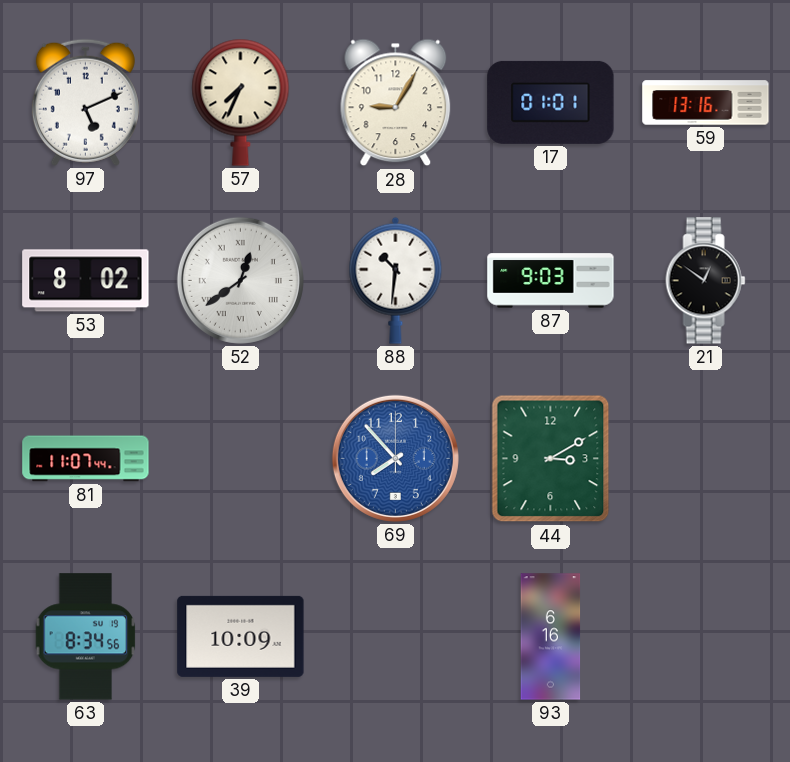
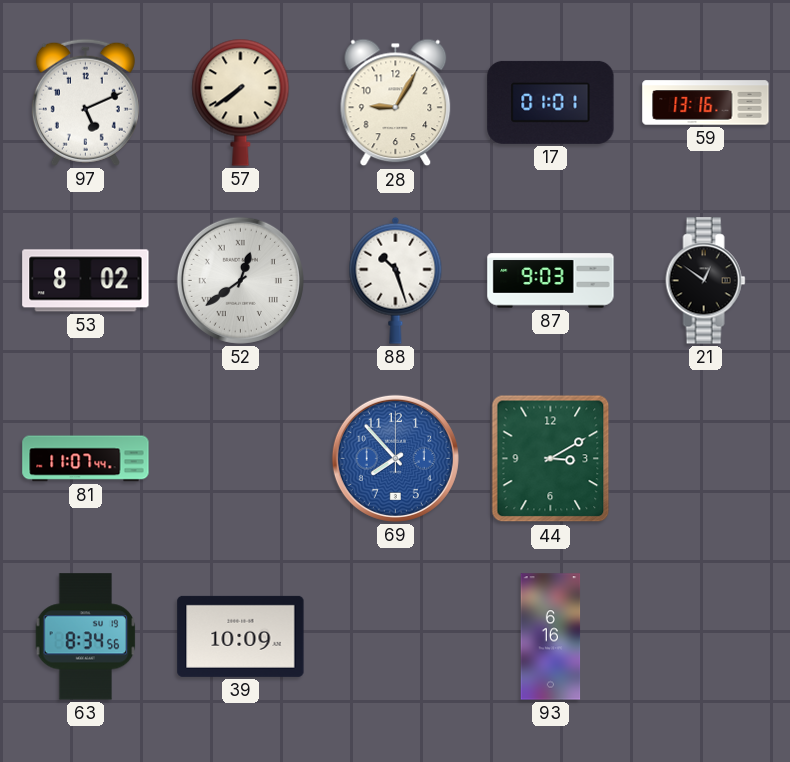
57: 7:34 -> 7:39
88: 10:31 -> 10:27
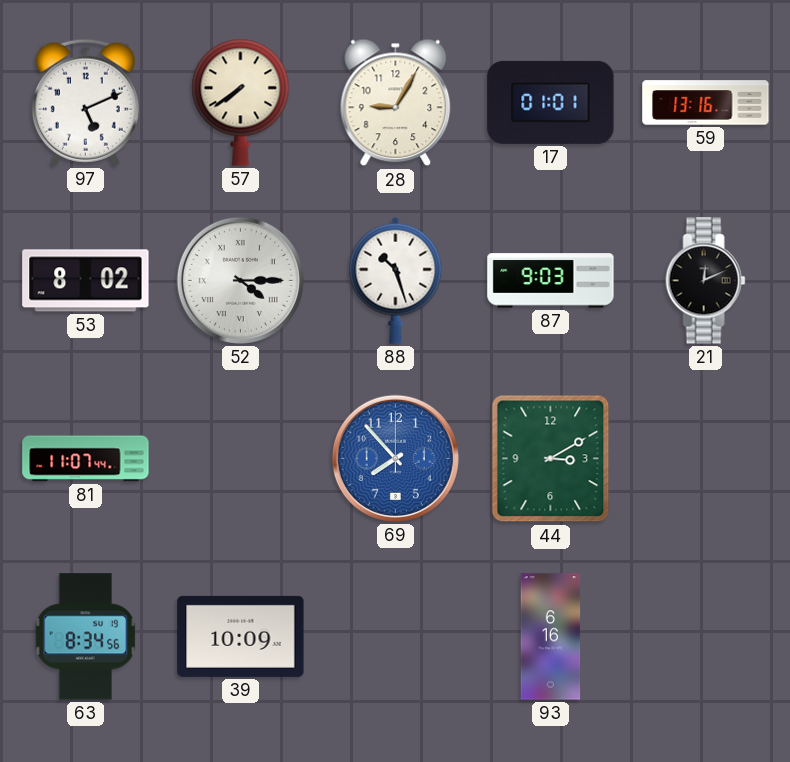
52: 12:39 -> 4:15
21: 12:51 -> 12:11
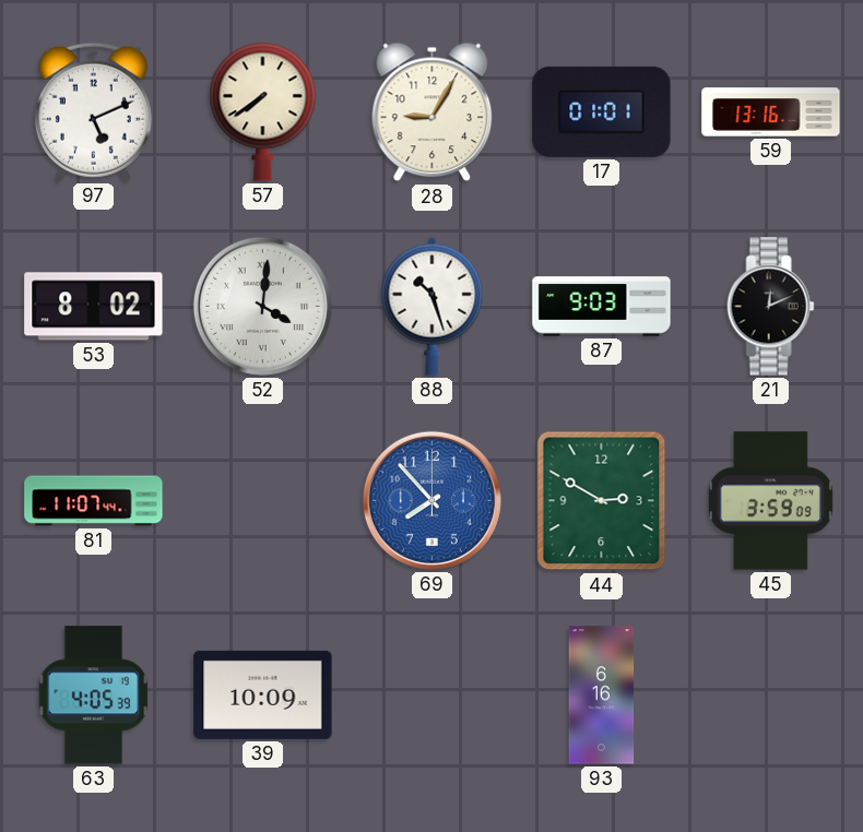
52: 4:15 -> 4:01
44: 3:10 -> 2:50
45: none -> 3:59
63: 8:34 -> 4:05
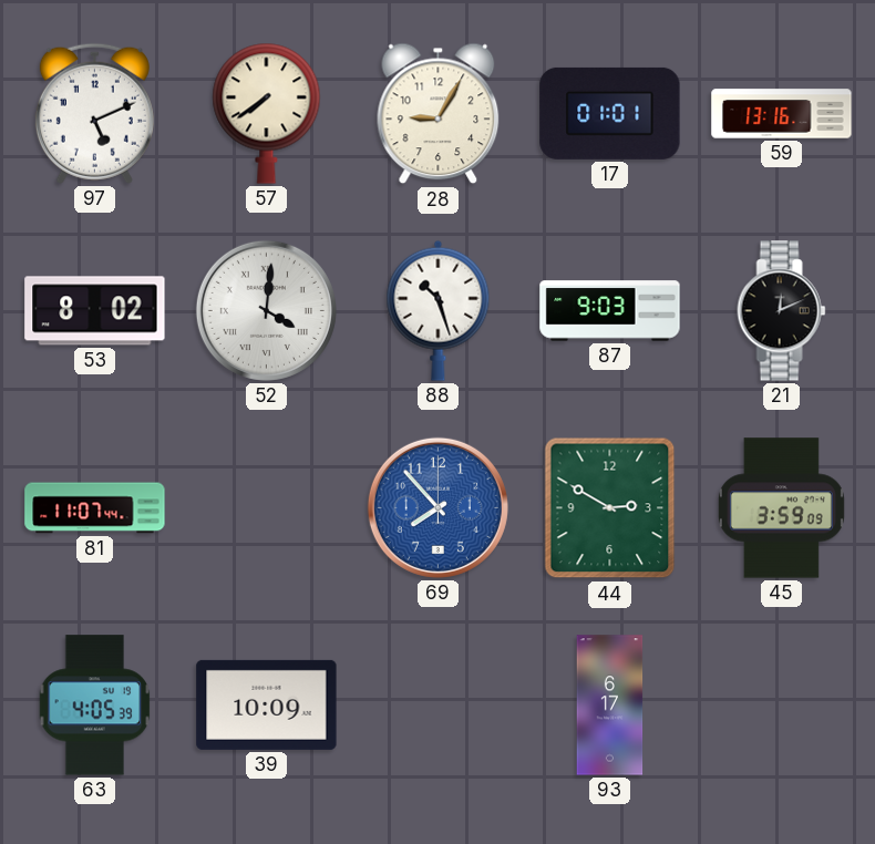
93: 6:16 -> 6:17
